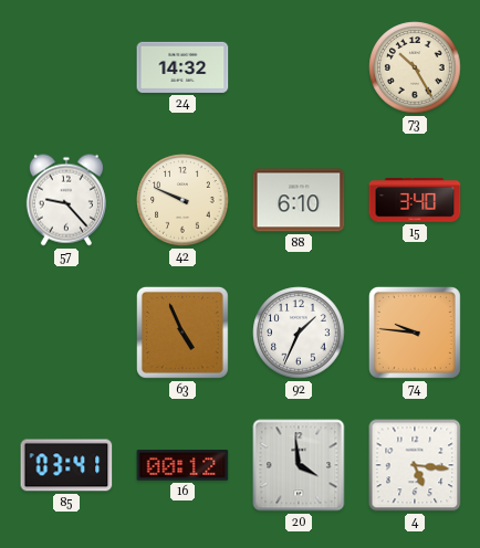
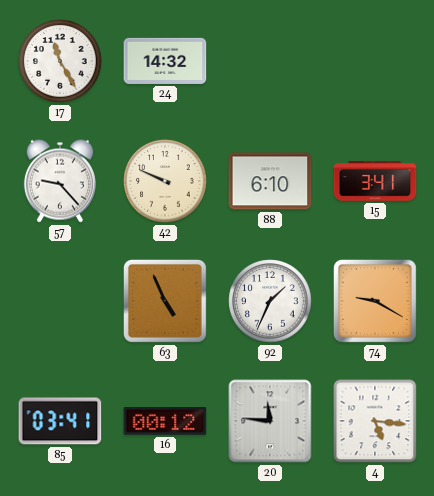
17: none -> 11:25
73: 10:25 -> none
15: 3:40 -> 3:41
74: 9:46 -> 9:20
20: 3:59 -> 11:46
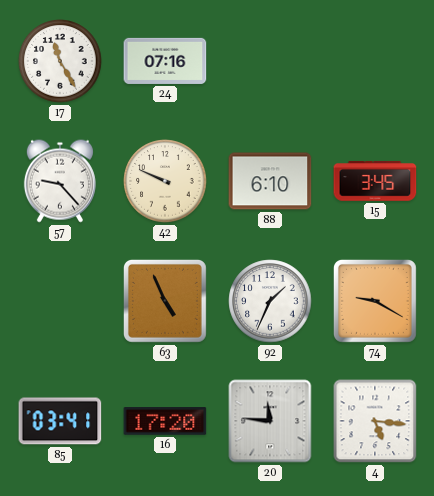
24: 14:32 -> 07:16
15: 3:41 -> 3:45
16: 00:12 -> 17:20
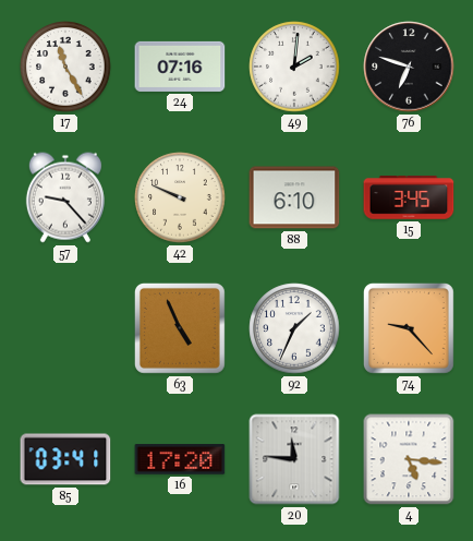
49: none -> 2:01
76: none -> 6:48
74: 9:20 -> 9:23
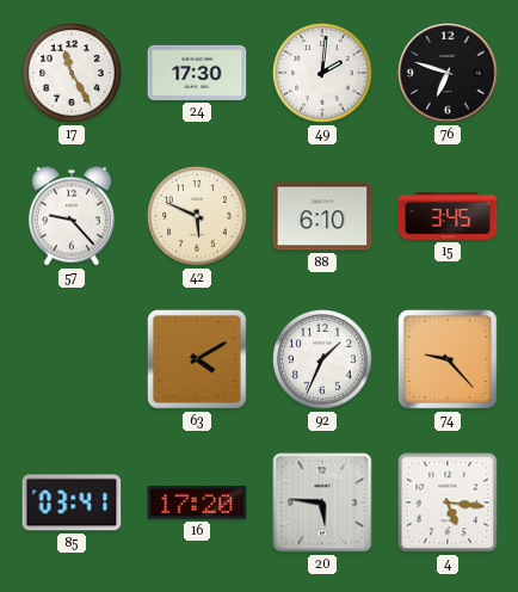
24: 07:16 -> 17:30
42: 9:49 -> 5:49
63: 4:56 -> 4:10
20: 11:46 -> 5:46
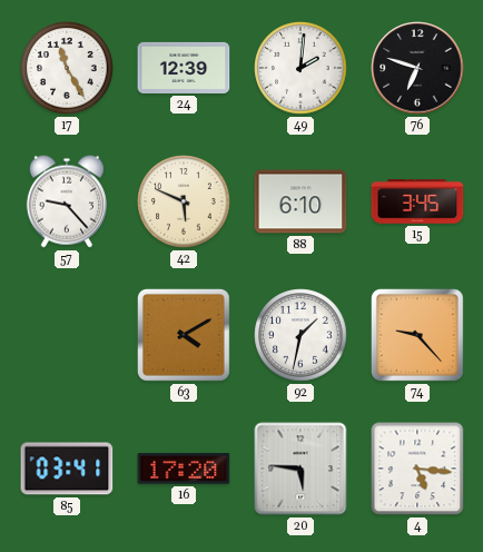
24: 17:30 -> 12:39
92: 1:34 -> 1:32
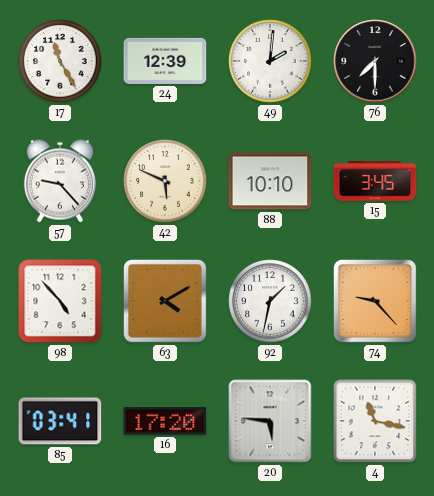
76: 6:48 -> 7:30
88: 6:10 -> 10:10
98: none -> 4:53
4: 5:16 -> 11:17
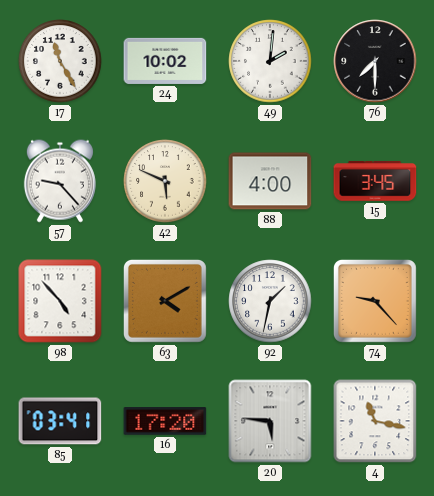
24: 12:39 -> 10:02
88: 10:10 -> 4:00
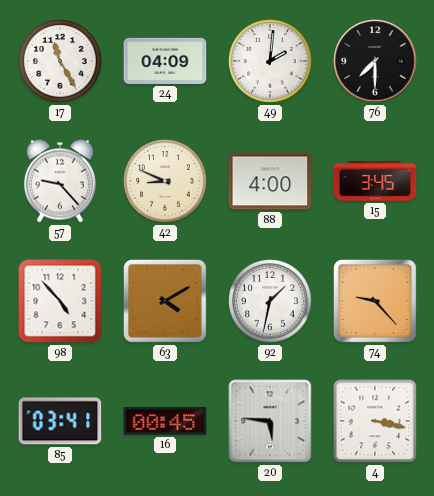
24: 10:02 -> 04:09
42: 5:49 -> 8:49
16: 17:20 -> 00:45
4: 11:17 -> 3:17
